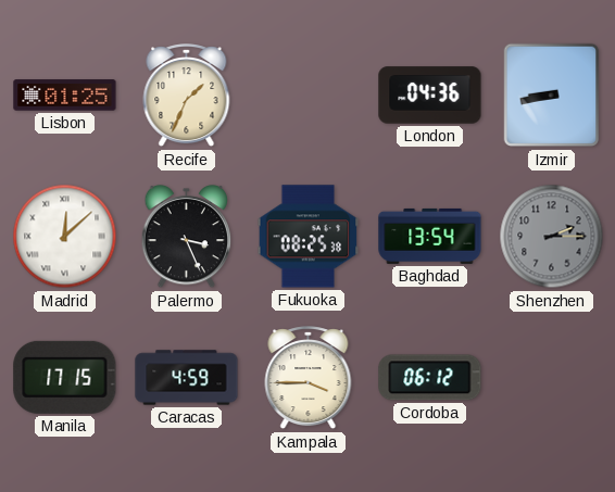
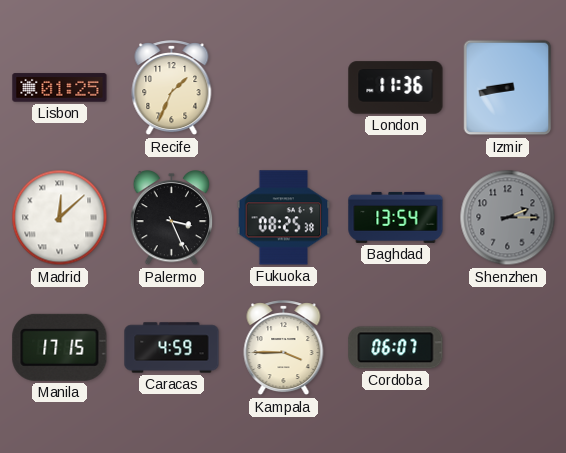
London: 04:36 -> 11:36
Cordoba: 06:12 -> 06:07
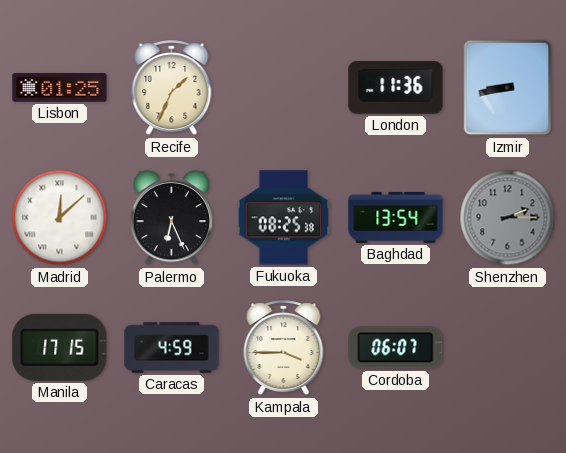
Palermo: 3:26 -> 6:26
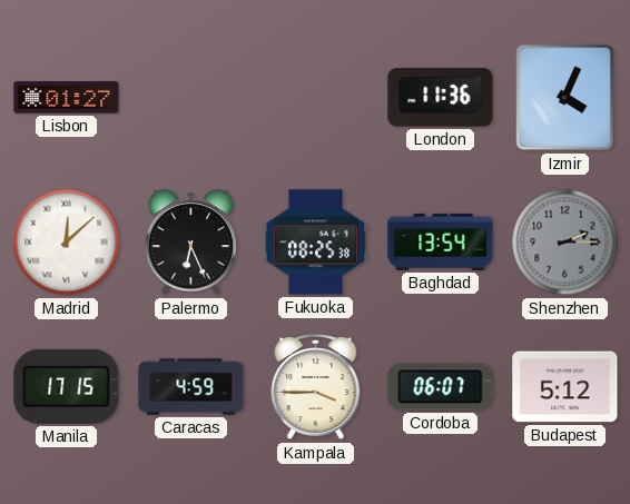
Lisbon: 01:25 -> 01:27
Recife: 1:34 -> none
Izmir: 8:43 -> 4:04
Budapest: none -> 5:12
